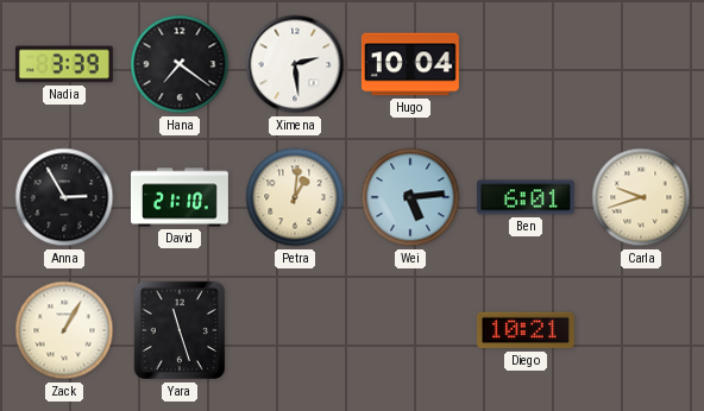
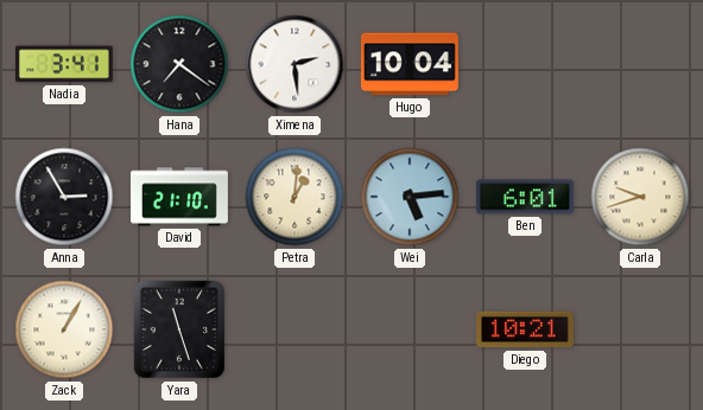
Nadia: 3:39 -> 3:41
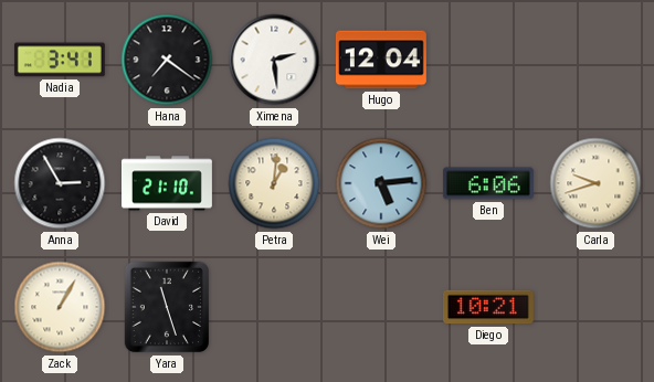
Hugo: 10:04 -> 12:04
Ben: 6:01 -> 6:06
